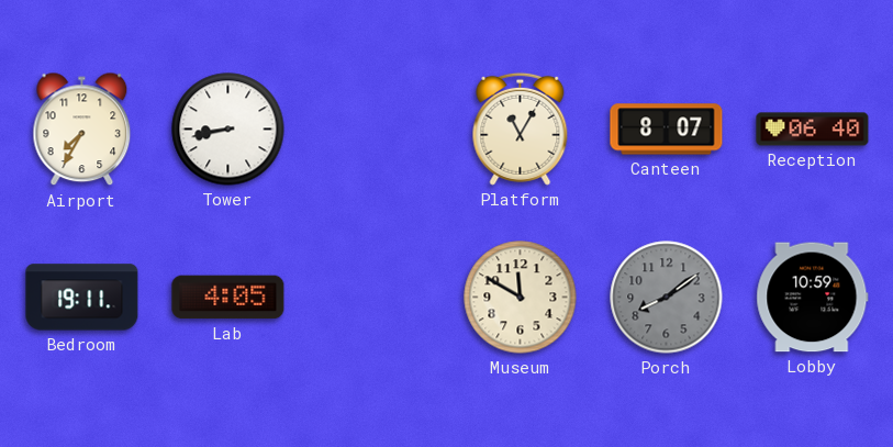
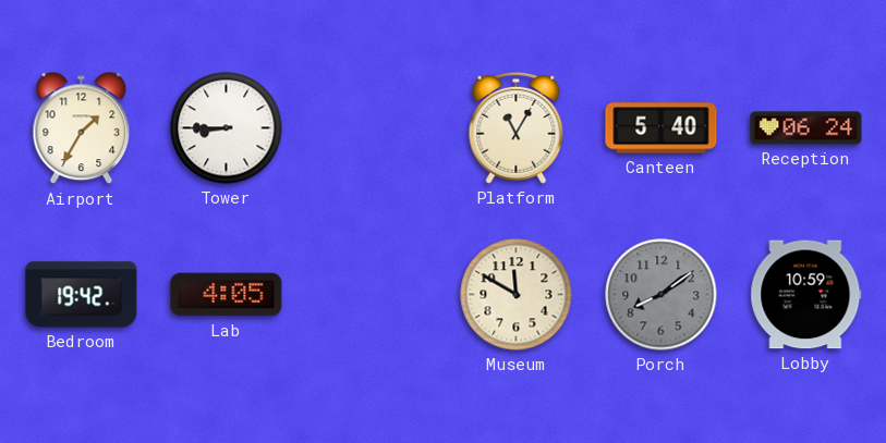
Airport: 7:35 -> 1:35
Tower: 8:43 -> 8:45
Canteen: 8:07 -> 5:40
Reception: 06:40 -> 06:24
Bedroom: 19:11 -> 19:42
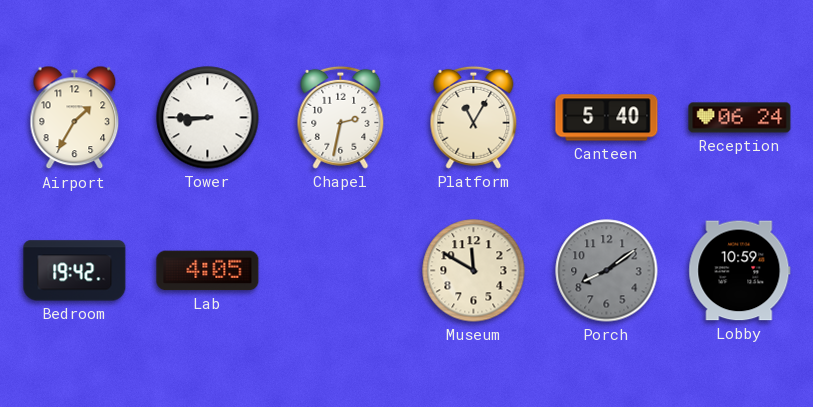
Chapel: none -> 2:32
